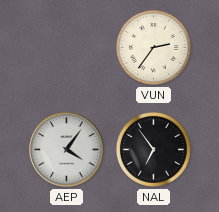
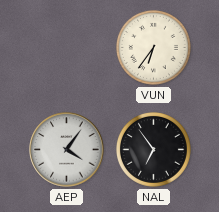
VUN: 2:36 -> 6:36
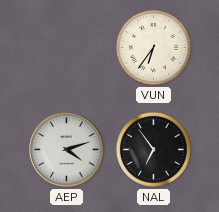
AEP: 4:06 -> 4:12
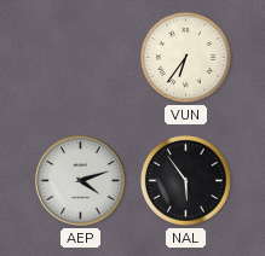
NAL: 6:54 -> 5:54
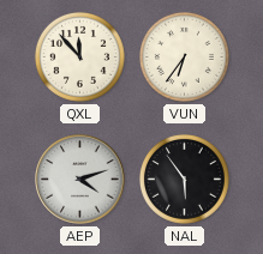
QXL: none -> 11:53
